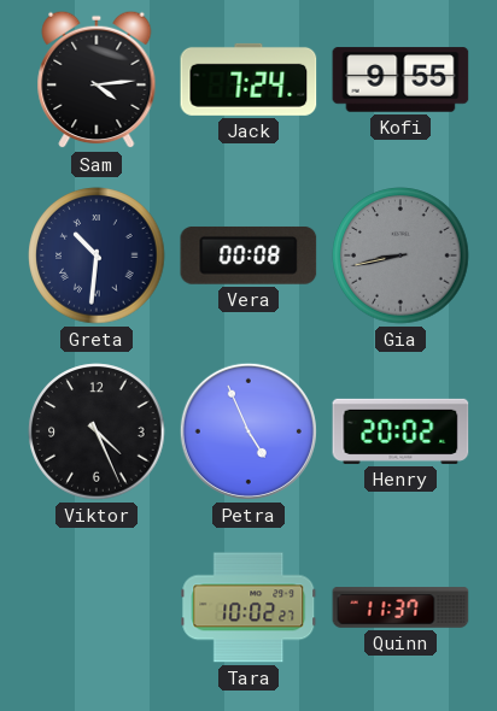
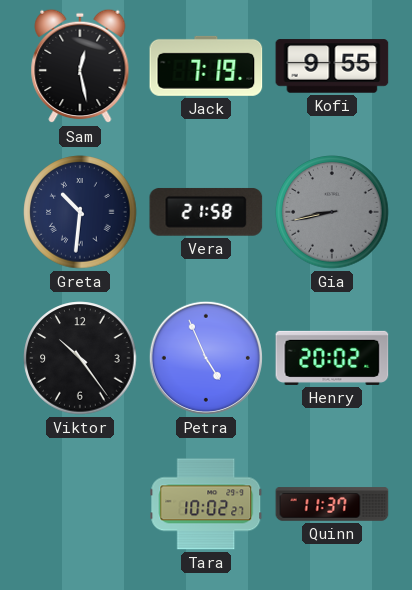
Sam: 4:14 -> 12:28
Jack: 7:24 -> 7:19
Vera: 00:08 -> 21:58
Viktor: 4:26 -> 10:24
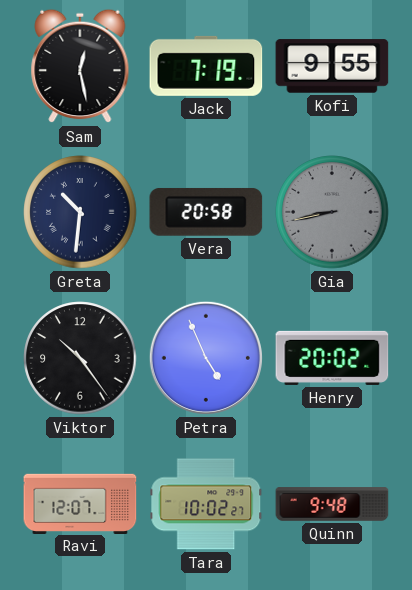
Vera: 21:58 -> 20:58
Ravi: none -> 12:07
Quinn: 11:37 -> 9:48
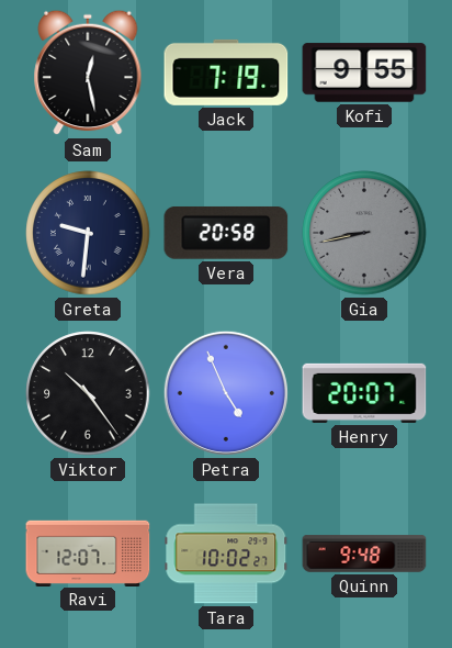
Greta: 10:31 -> 9:31
Henry: 20:02 -> 20:07
